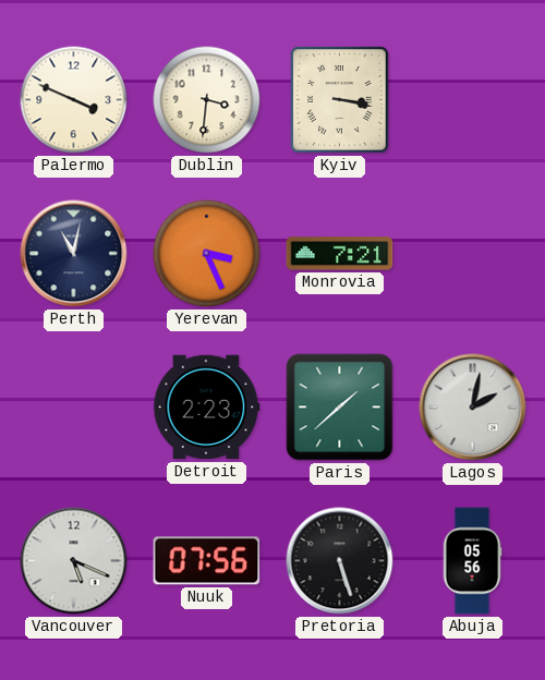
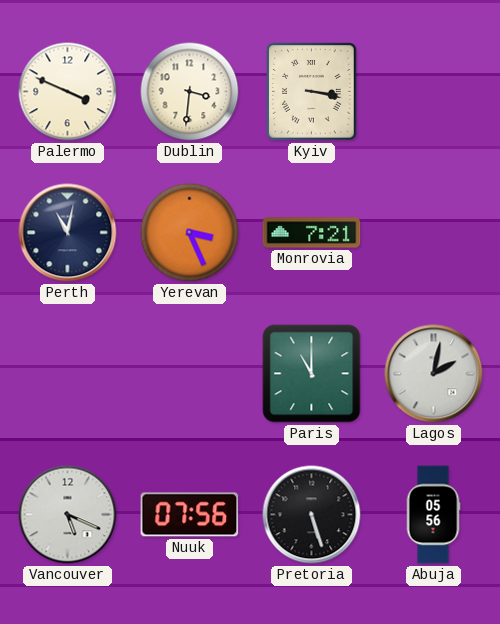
Detroit: 2:23 -> none
Paris: 1:38 -> 11:00
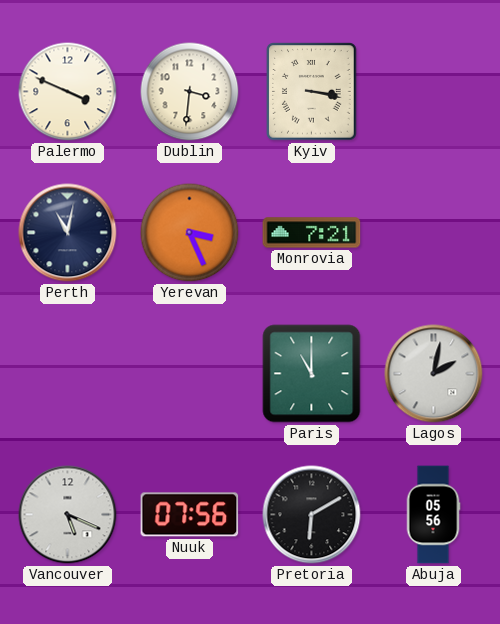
Pretoria: 5:27 -> 6:10
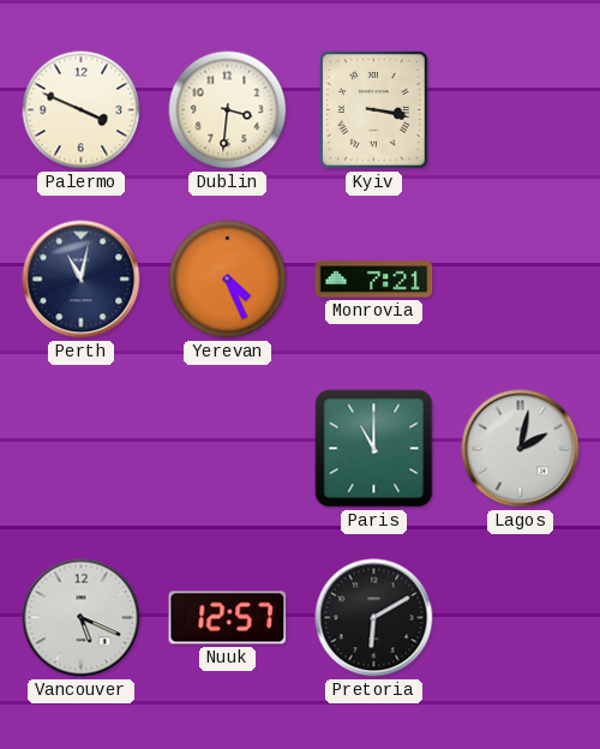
Yerevan: 3:26 -> 4:26
Nuuk: 07:56 -> 12:57
Abuja: 05:56 -> none
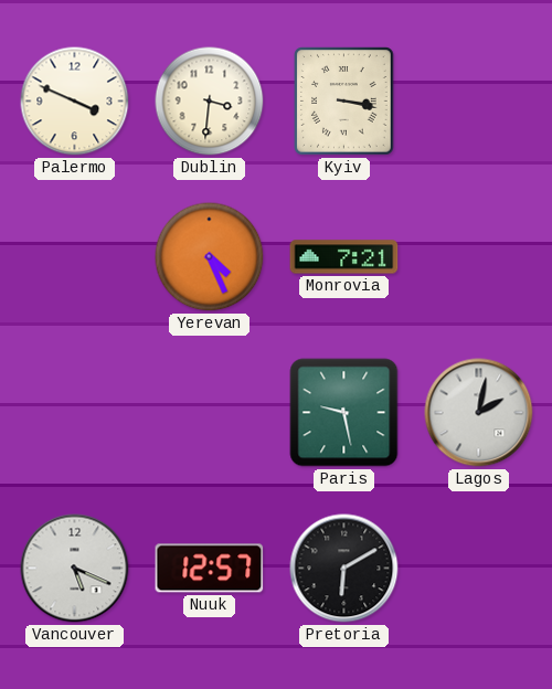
Perth: 11:02 -> none
Paris: 11:00 -> 9:28
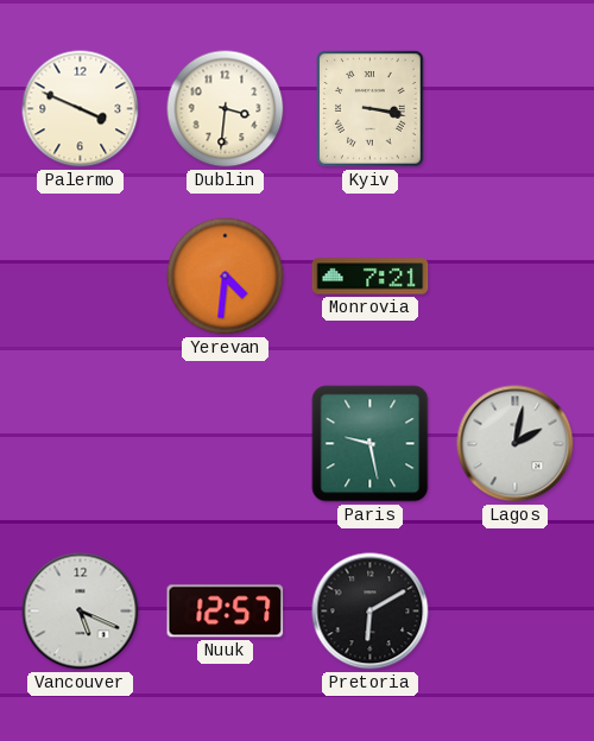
Yerevan: 4:26 -> 4:31
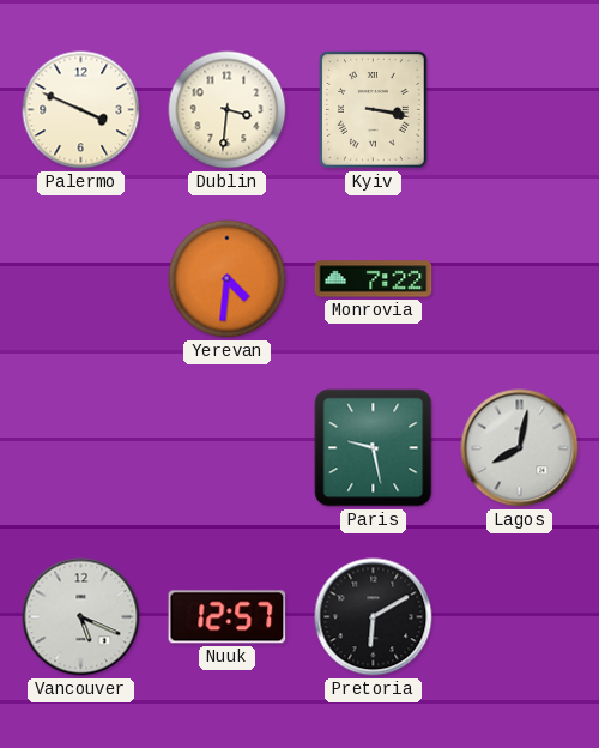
Monrovia: 7:21 -> 7:22
Lagos: 2:02 -> 8:02
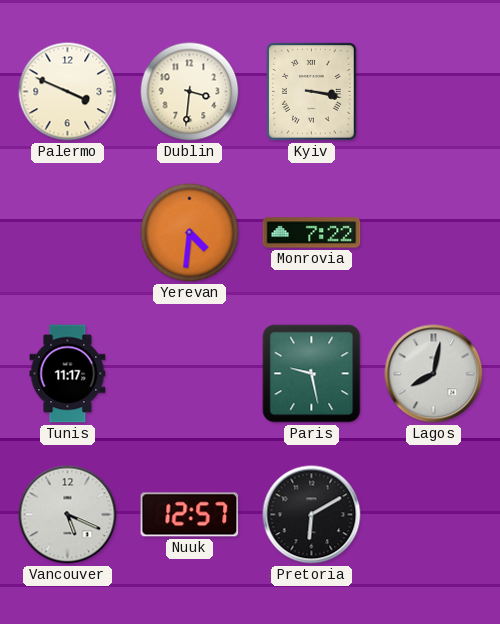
Tunis: none -> 11:17
